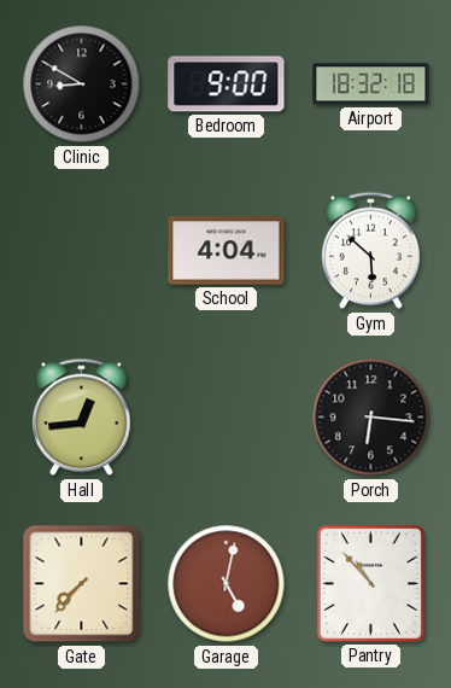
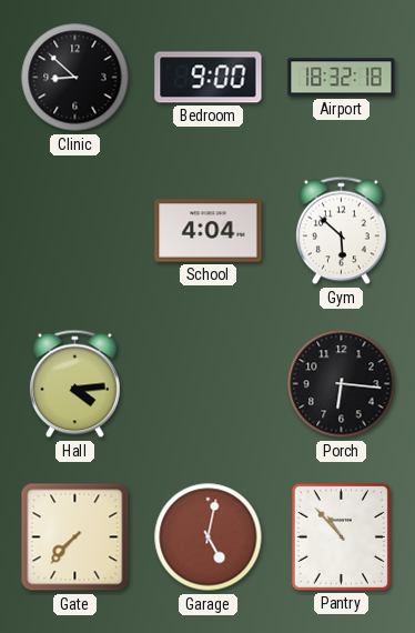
Clinic: 8:50 -> 8:52
Hall: 12:44 -> 4:14
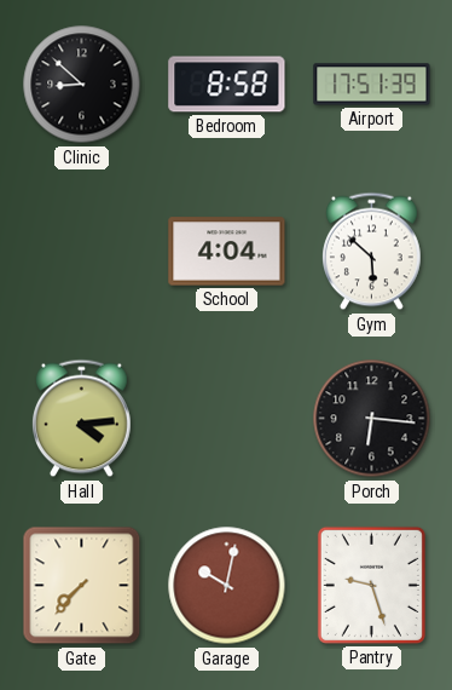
Bedroom: 9:00 -> 8:58
Airport: 18:32 -> 17:51
Garage: 5:02 -> 10:02
Pantry: 10:53 -> 9:27
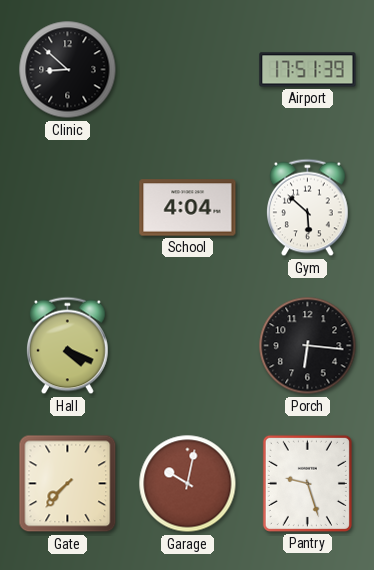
Bedroom: 8:58 -> none
Hall: 4:14 -> 4:19
